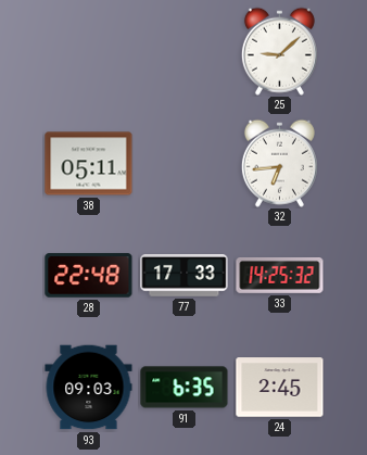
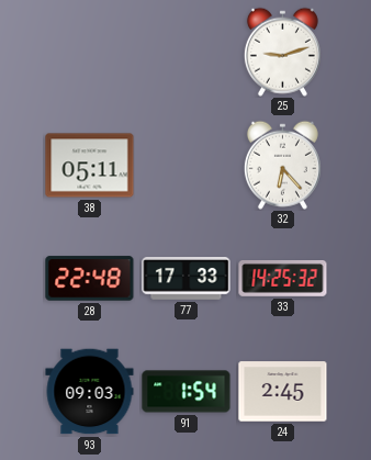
25: 9:08 -> 9:12
32: 6:44 -> 6:23
91: 6:35 -> 1:54
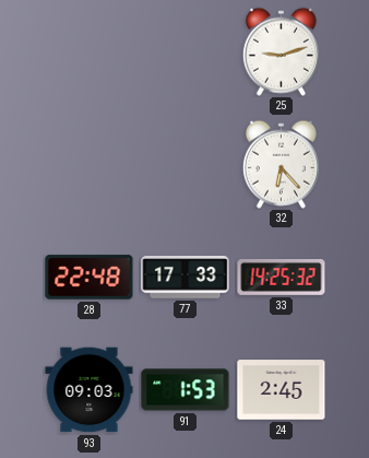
38: 05:11 -> none
91: 1:54 -> 1:53
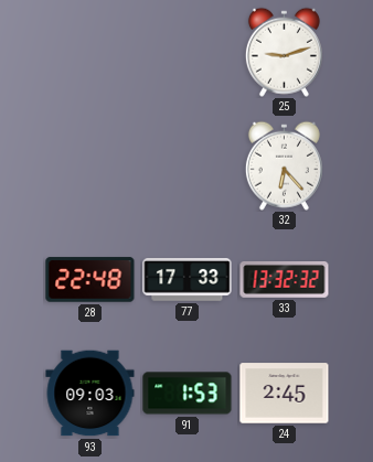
33: 14:25 -> 13:32
